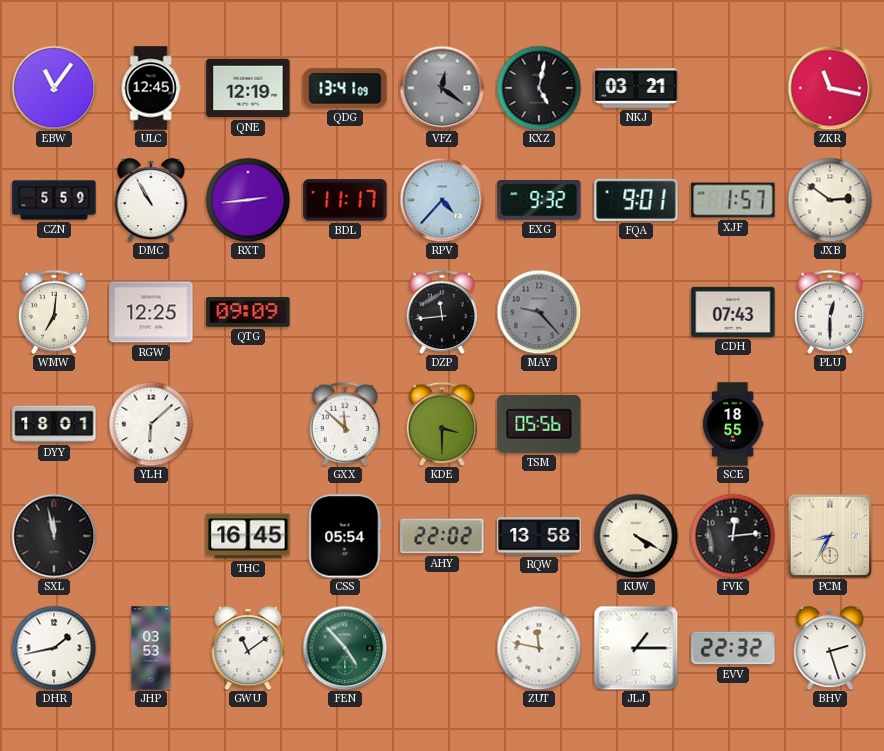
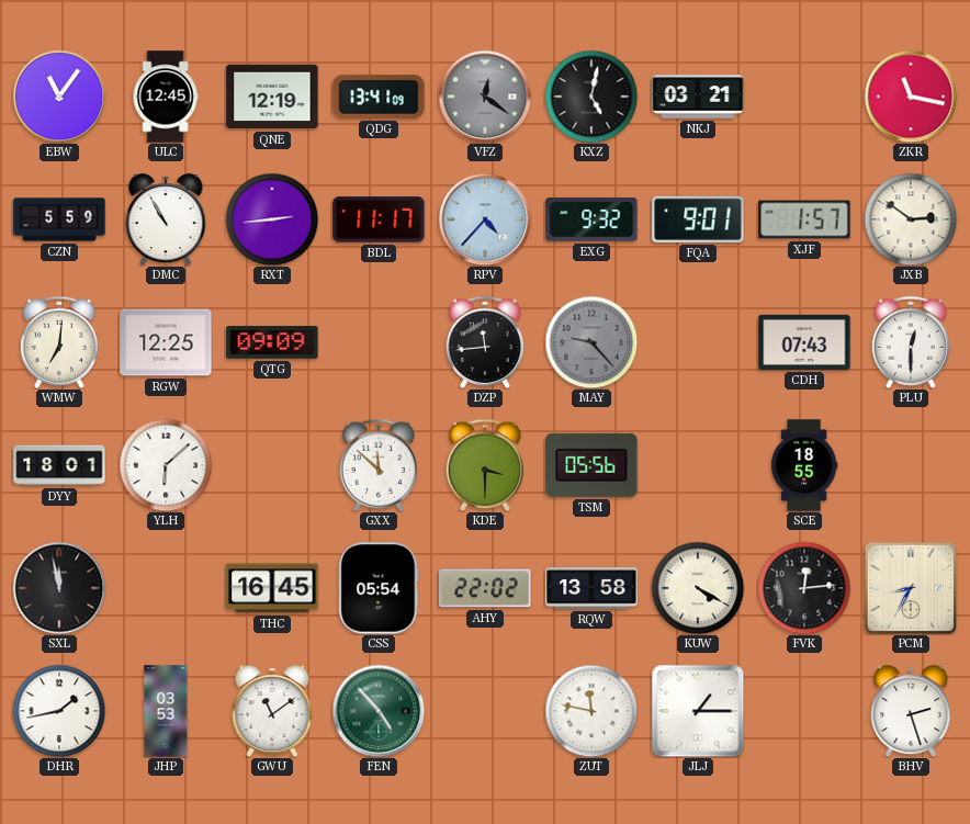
EVV: 22:32 -> none
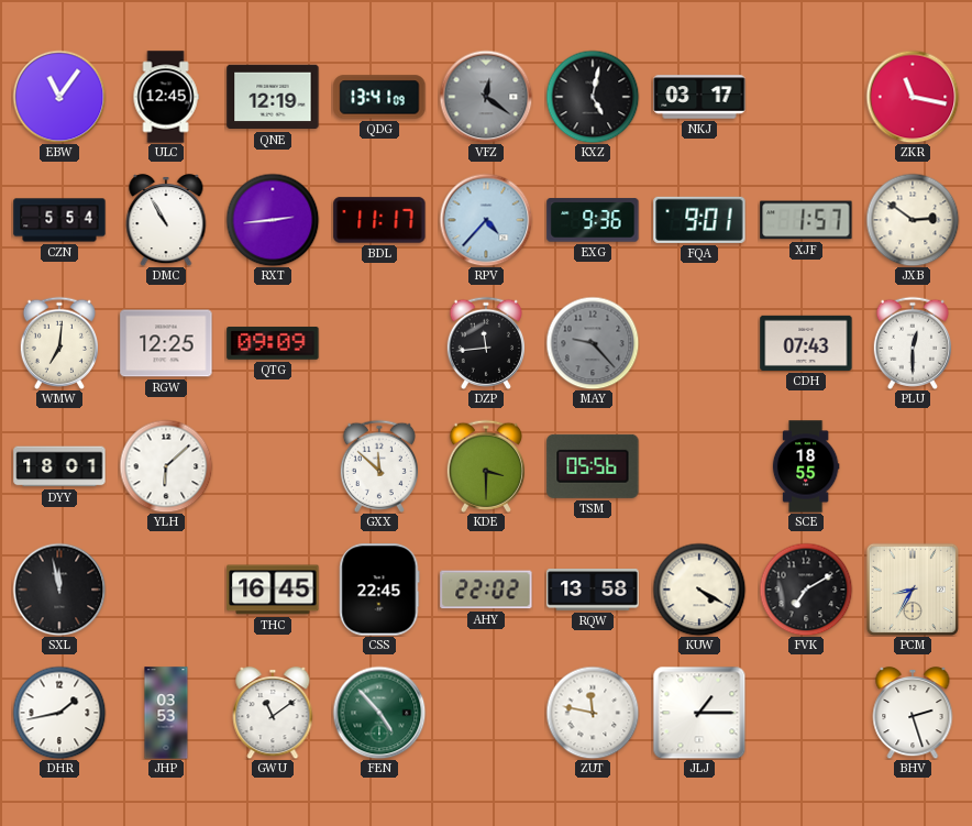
NKJ: 03:21 -> 03:17
CZN: 5:59 -> 5:54
EXG: 9:32 -> 9:36
CSS: 05:54 -> 22:45
FVK: 12:14 -> 7:10
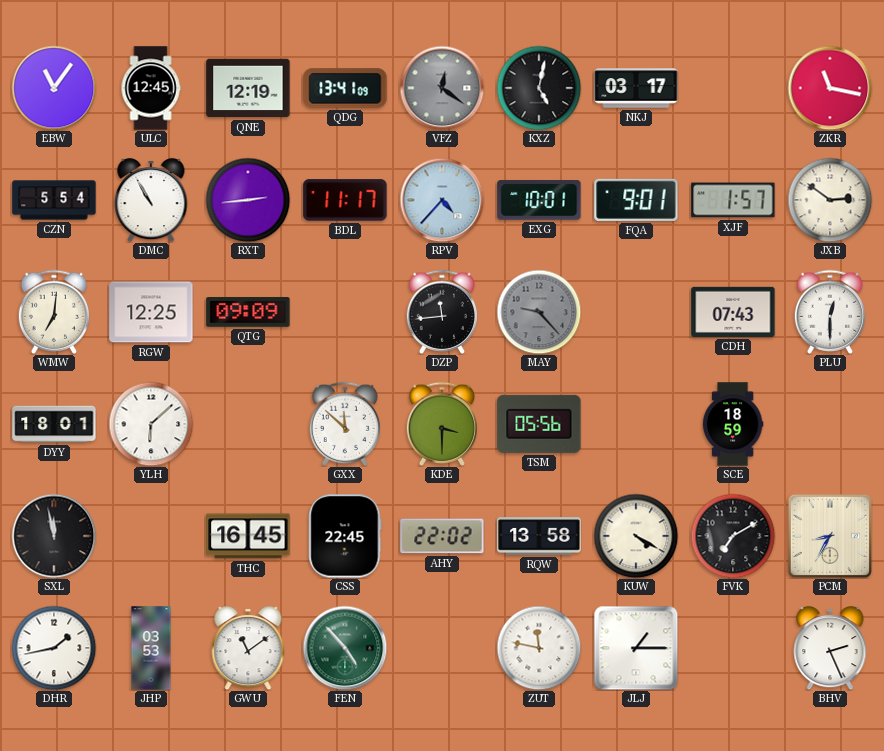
EXG: 9:36 -> 10:01
SCE: 18:55 -> 18:59
BHV: 2:27 -> 2:26
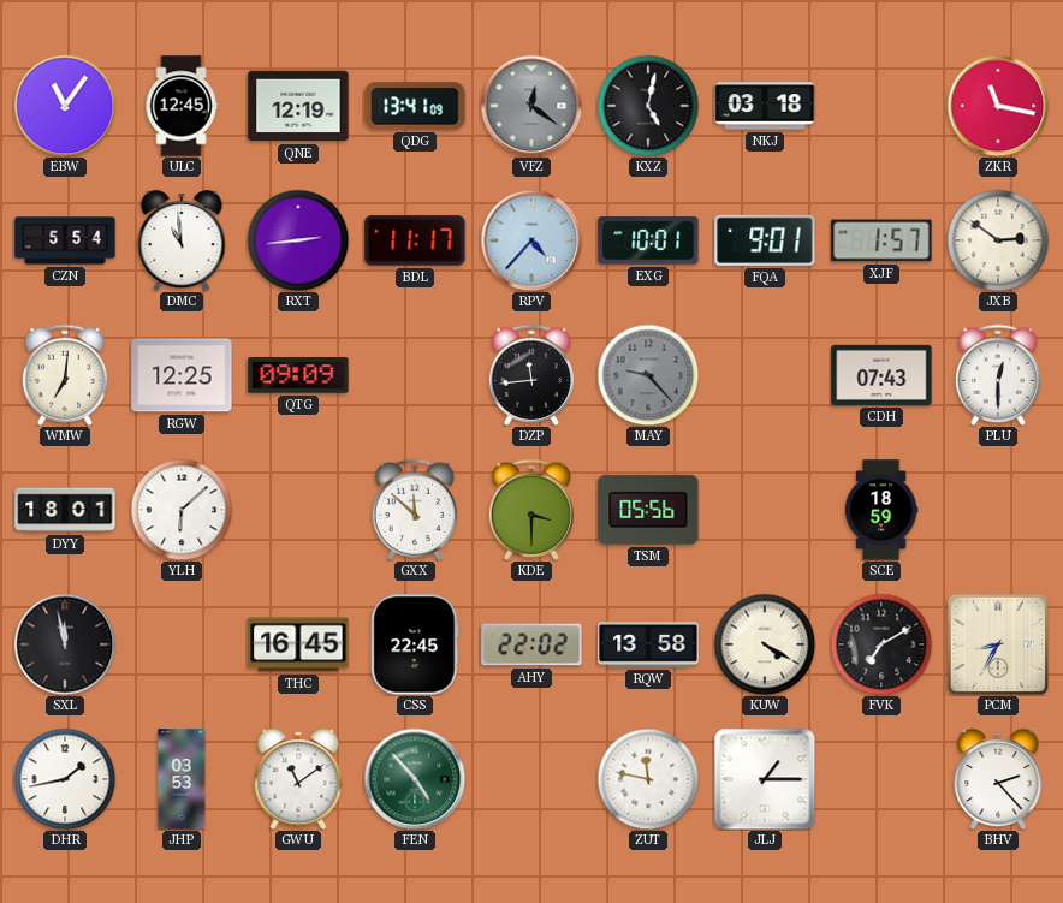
NKJ: 03:17 -> 03:18
DMC: 10:55 -> 10:59
BHV: 2:26 -> 2:23
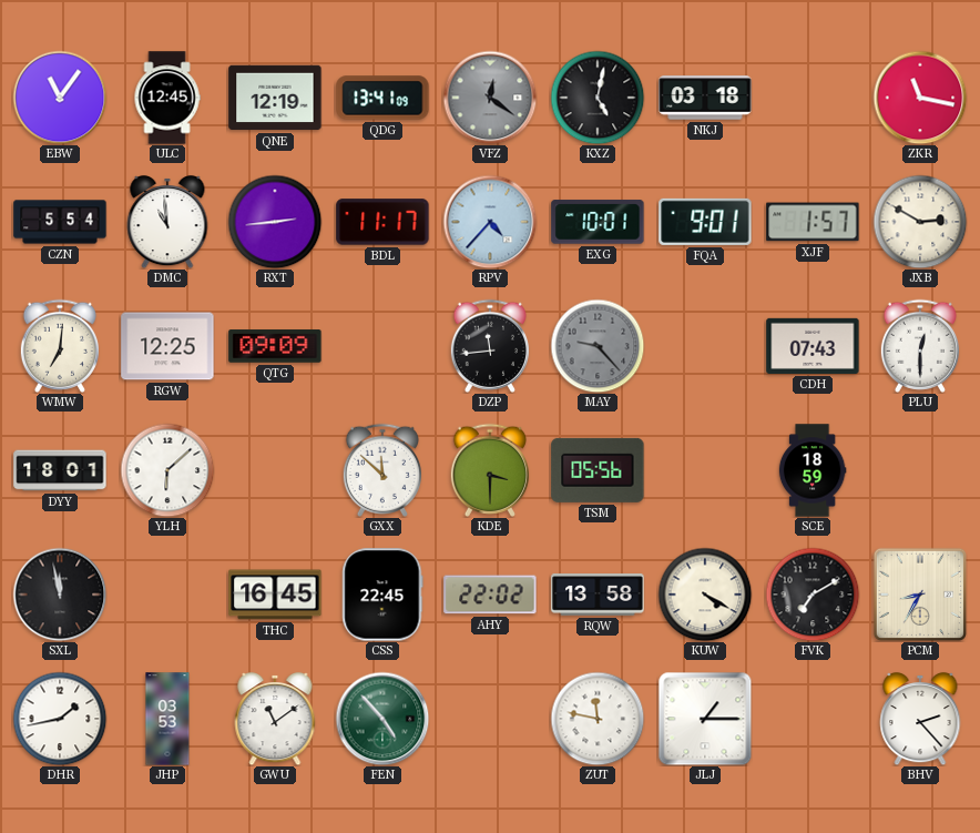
JXB: 2:51 -> 2:50
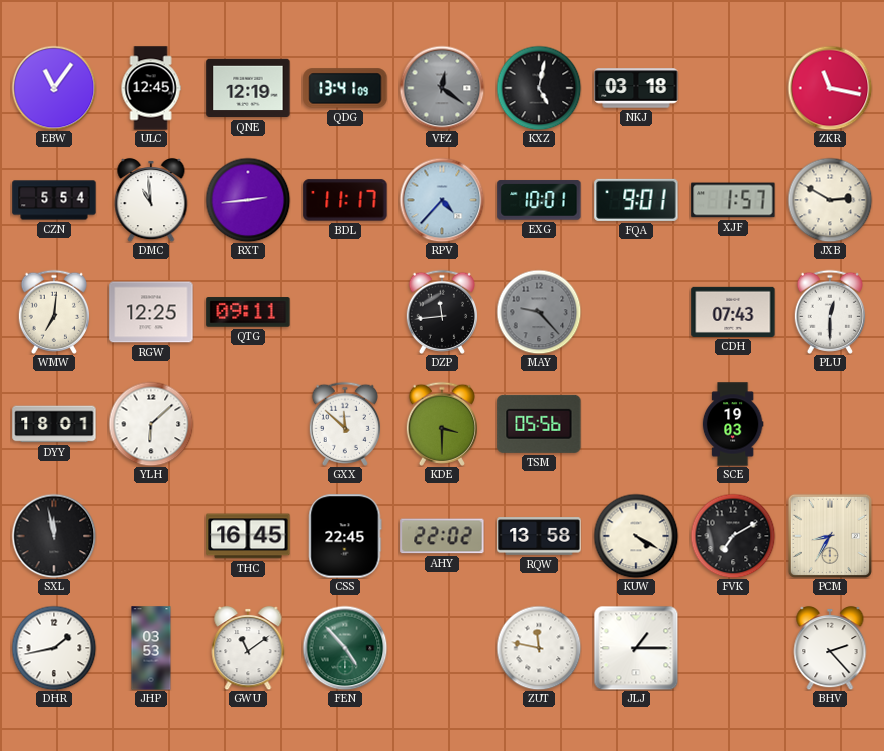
QTG: 09:09 -> 09:11
SCE: 18:59 -> 19:03
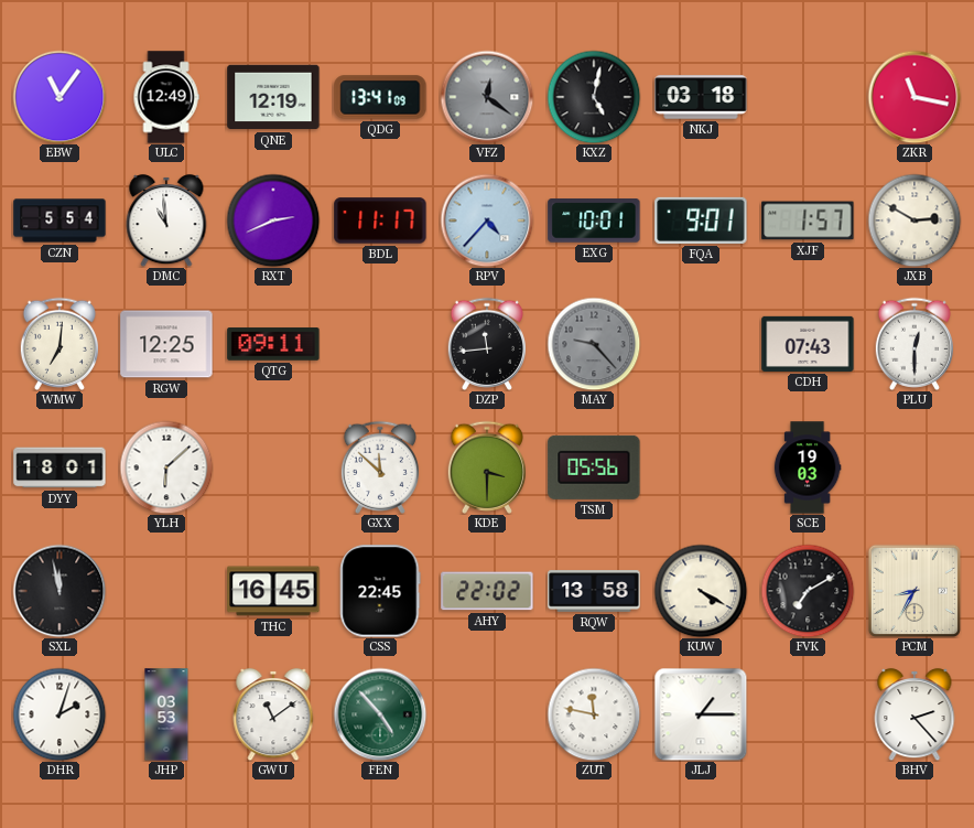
ULC: 12:45 -> 12:49
RXT: 2:44 -> 2:41
DHR: 1:43 -> 2:03
